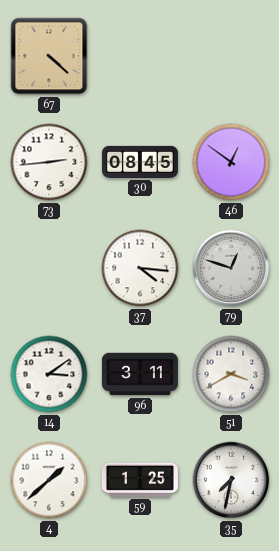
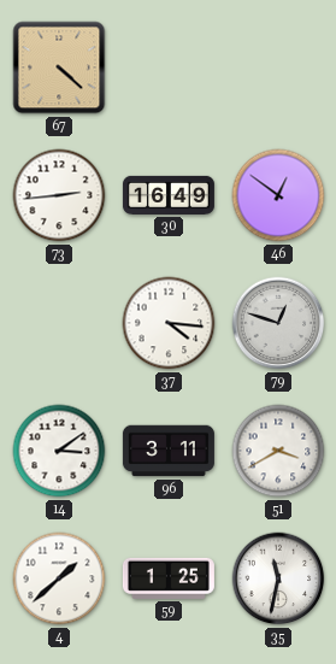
30: 08:45 -> 16:49
35: 7:32 -> 11:32
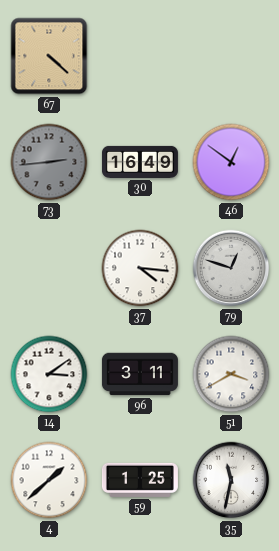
73 dial: white -> grey
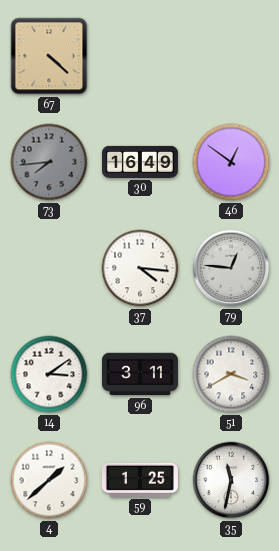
73: 2:44 -> 7:44
79: 12:48 -> 12:46
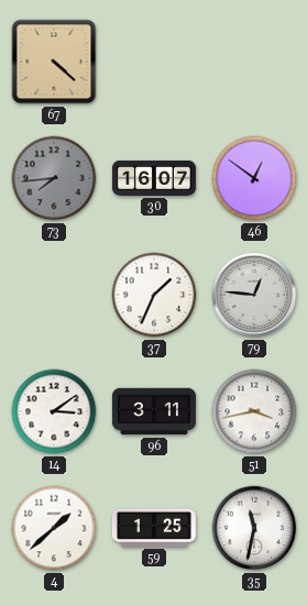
30: 16:49 -> 16:07
37: 4:16 -> 1:34
51: 3:40 -> 3:43
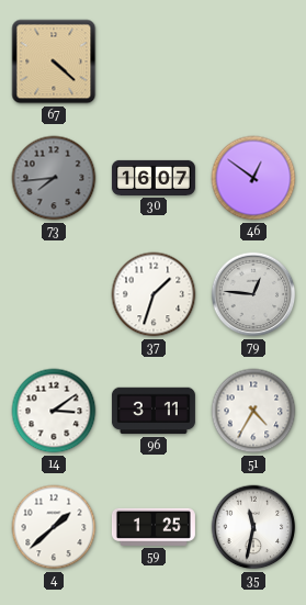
37: 1:34 -> 1:33
51: 3:43 -> 4:35
